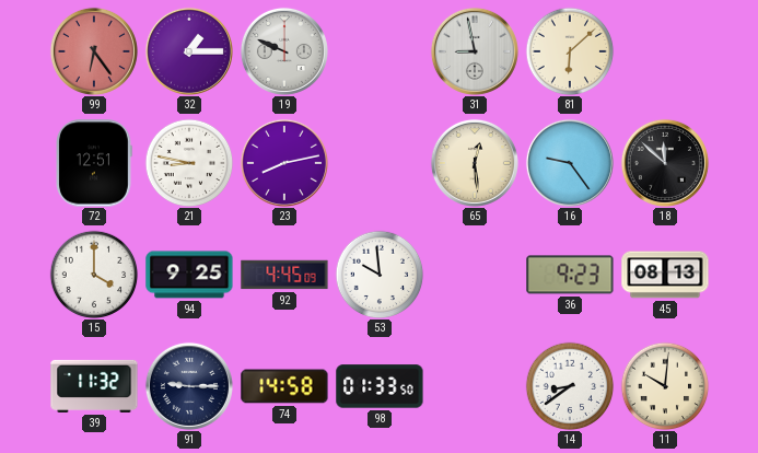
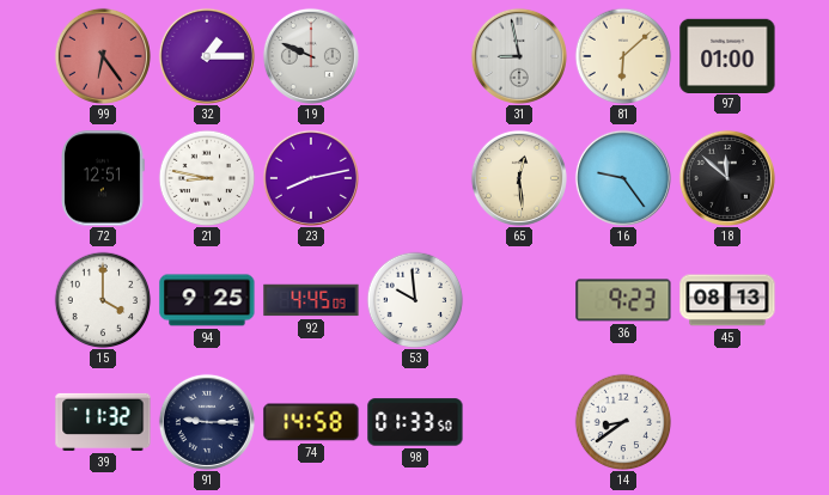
97: none -> 01:00
11: 10:01 -> none
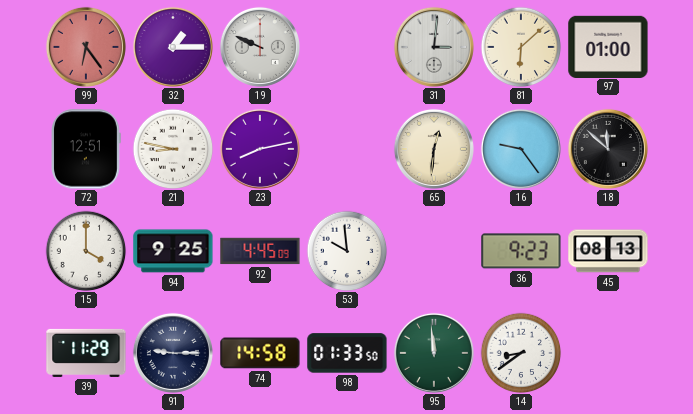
31: 8:58 -> 3:01
65: 12:29 -> 12:31
39: 11:32 -> 11:29
95: none -> 11:59
